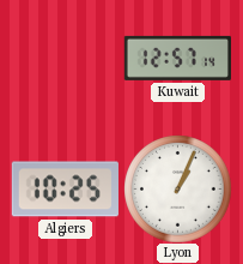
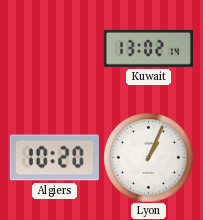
Kuwait: 12:57 -> 13:02
Algiers: 10:25 -> 10:20
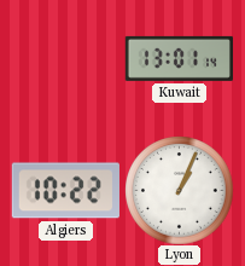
Kuwait: 13:02 -> 13:01
Algiers: 10:20 -> 10:22
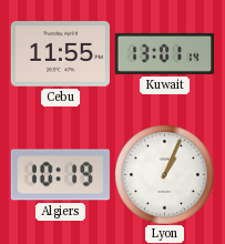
Cebu: none -> 11:55
Algiers: 10:22 -> 10:19
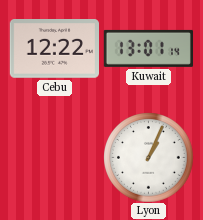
Cebu: 11:55 -> 12:22
Algiers: 10:19 -> none
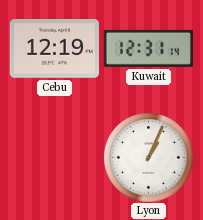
Cebu: 12:22 -> 12:19
Kuwait: 13:01 -> 12:31
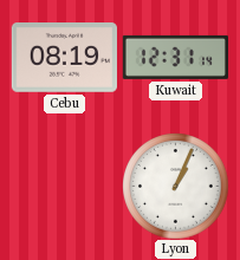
Cebu: 12:19 -> 08:19
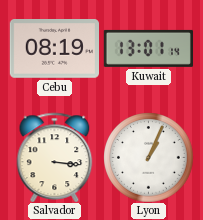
Kuwait: 12:31 -> 13:01
Salvador: none -> 3:16
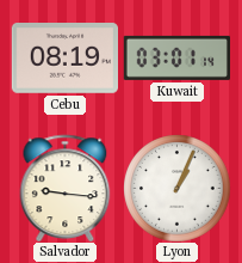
Kuwait: 13:01 -> 03:01
Salvador: 3:16 -> 9:16
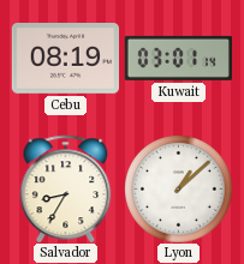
Salvador: 9:16 -> 8:35
Lyon: 1:04 -> 1:08
